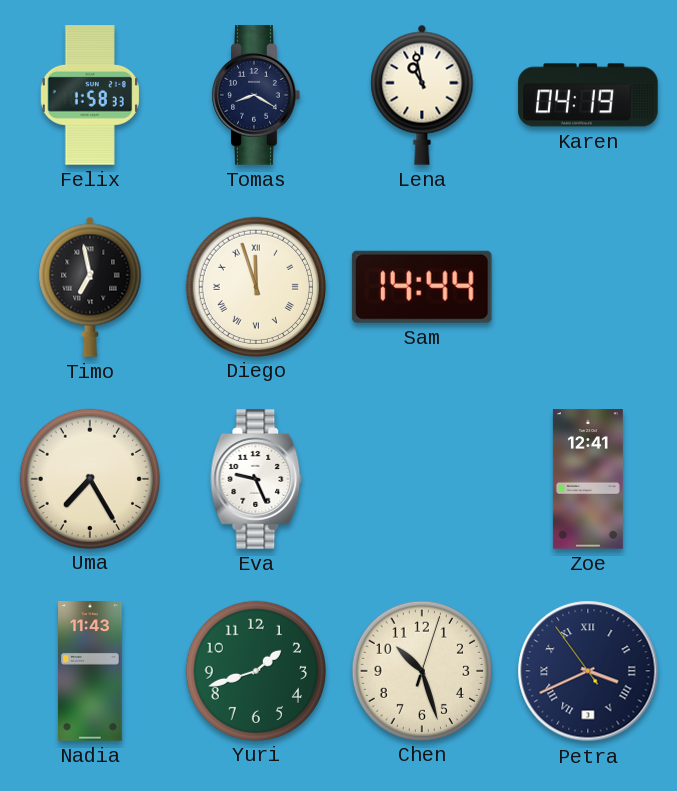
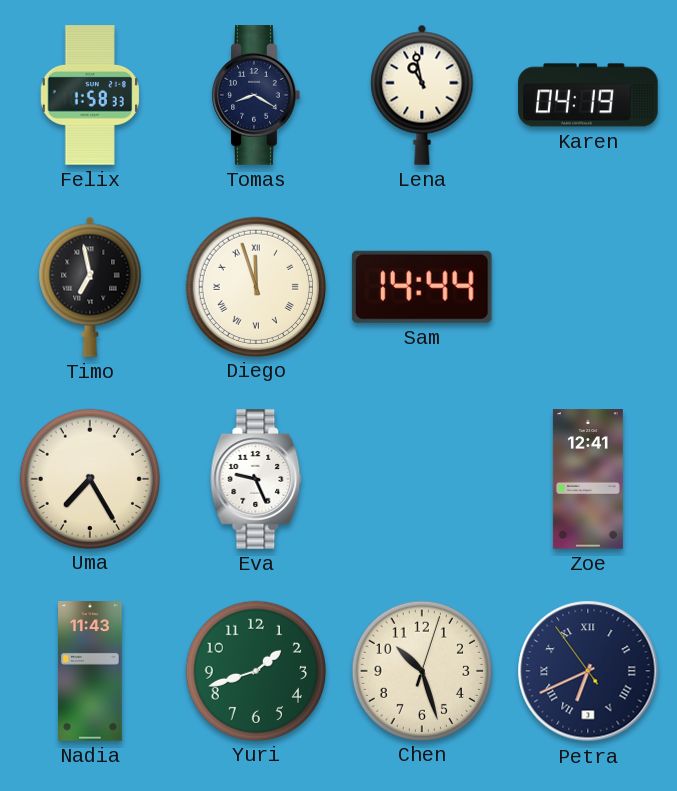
Petra: 3:40 -> 6:40
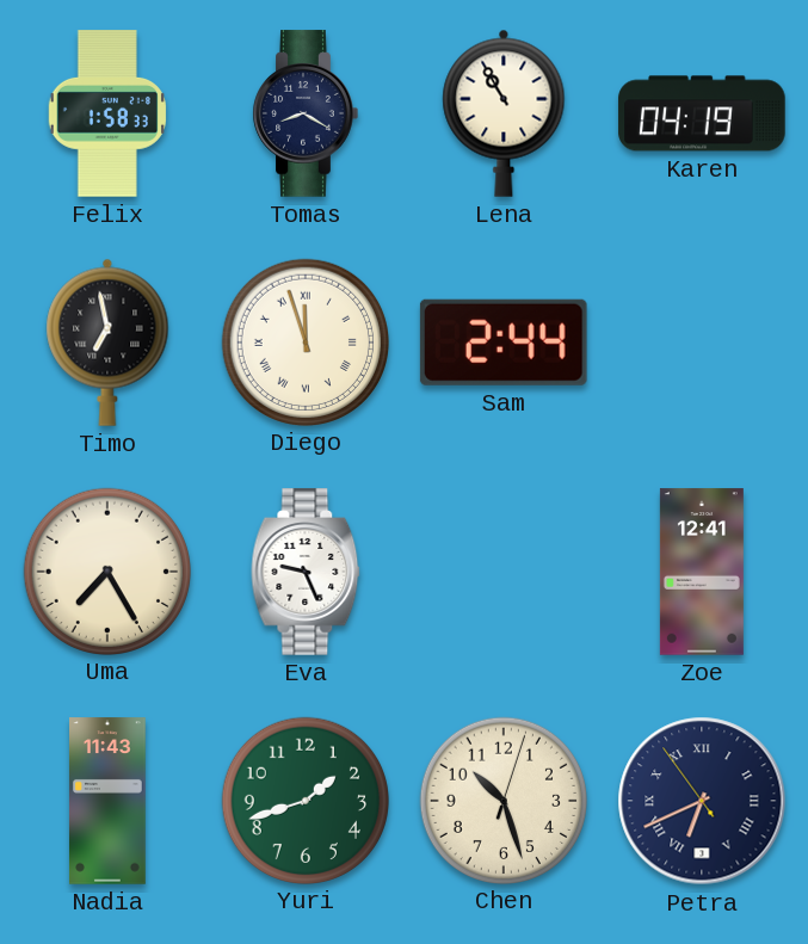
Lena: 10:58 -> 10:55
Sam: 14:44 -> 2:44
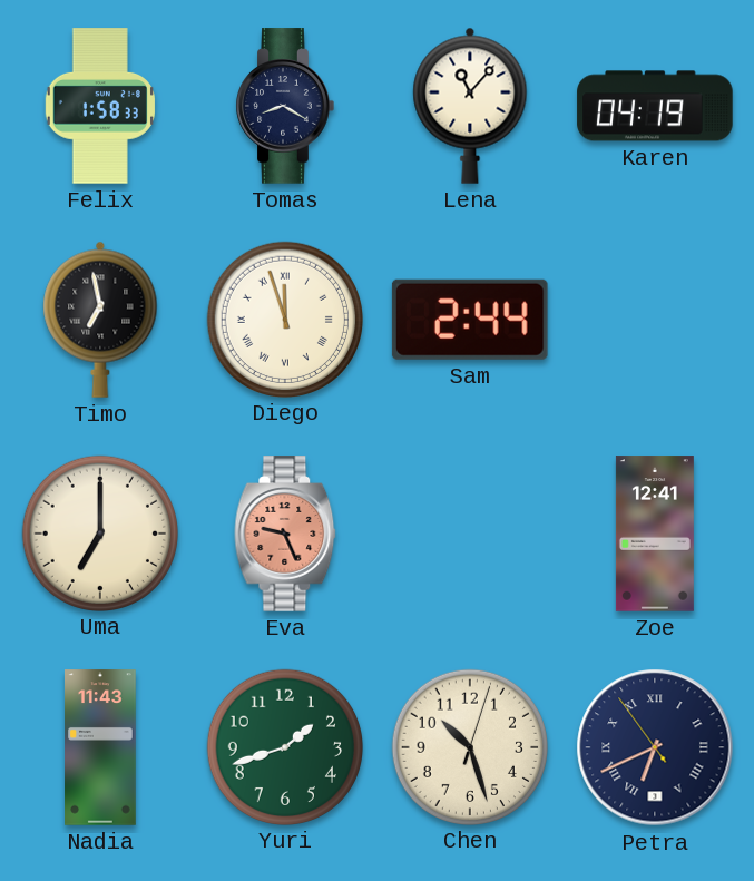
Lena: 10:55 -> 11:07
Uma: 7:25 -> 7:00
Eva dial: white -> salmon
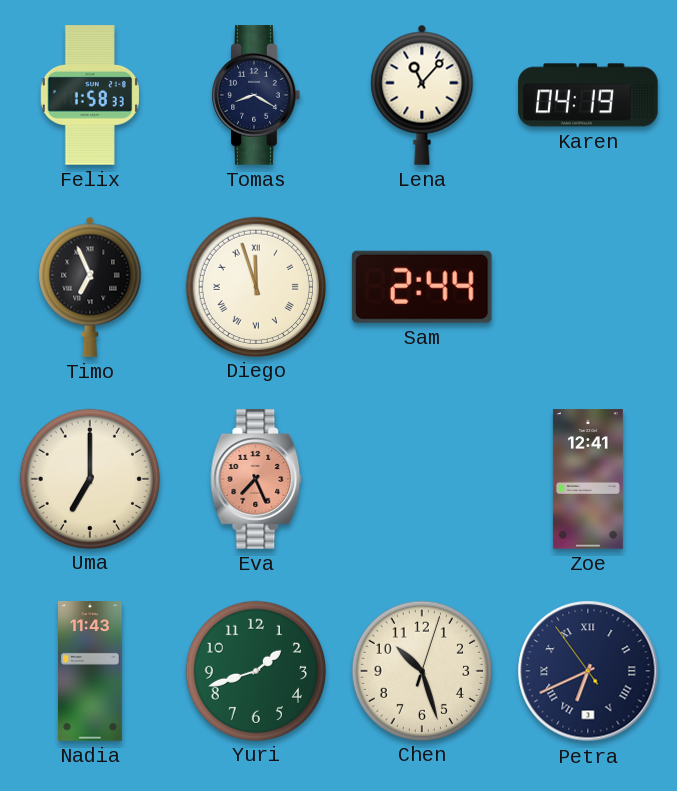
Timo: 6:58 -> 6:56
Eva: 9:26 -> 7:26
